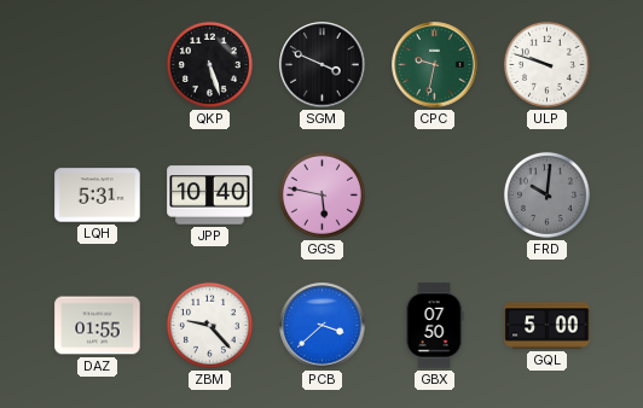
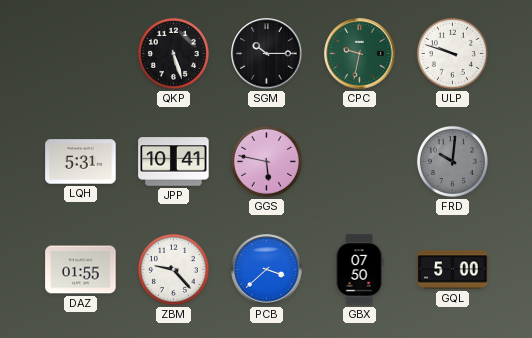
SGM: 3:49 -> 10:15
JPP: 10:40 -> 10:41
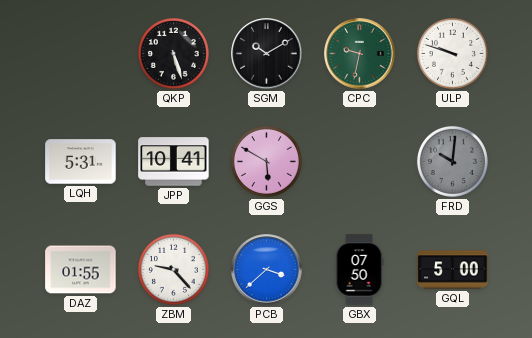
SGM: 10:15 -> 10:10
GGS: 5:47 -> 5:50
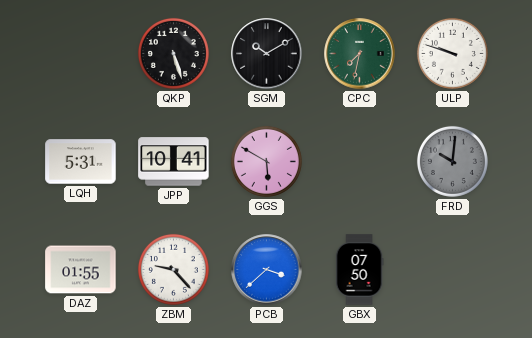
CPC: 9:32 -> 7:32
GQL: 5:00 -> none
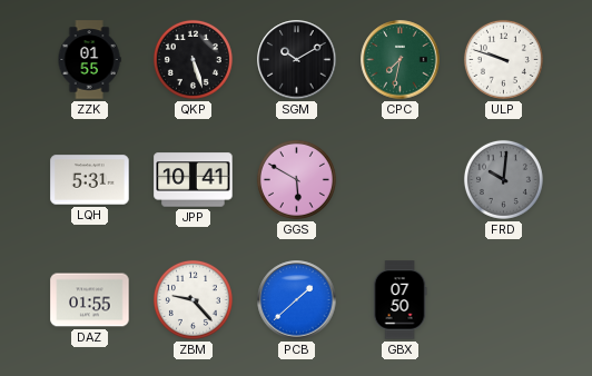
ZZK: none -> 01:55
PCB: 3:38 -> 1:38
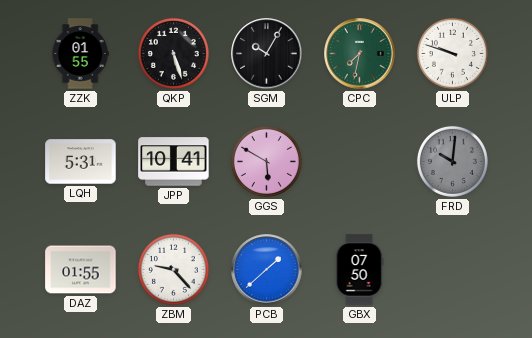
SGM: 10:10 -> 10:05
